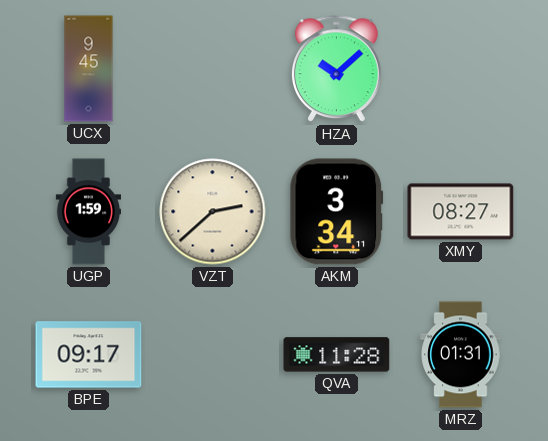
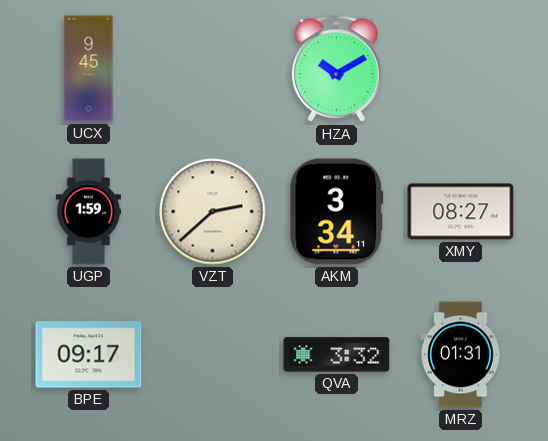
HZA: 10:08 -> 10:10
QVA: 11:28 -> 3:32
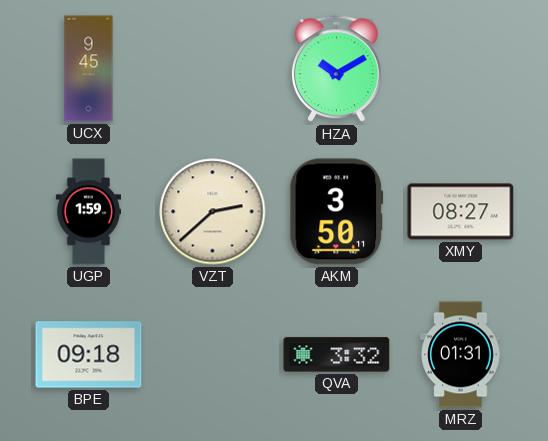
AKM: 3:34 -> 3:50
BPE: 09:17 -> 09:18
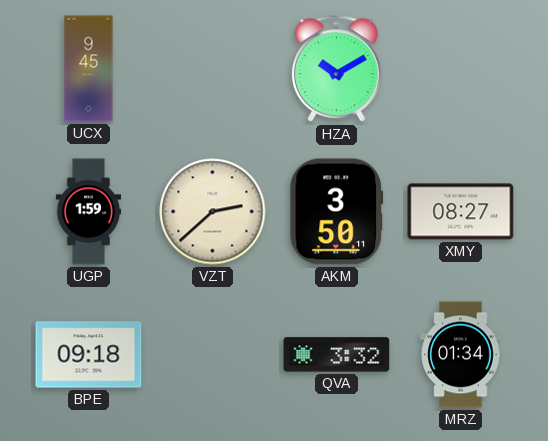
MRZ: 01:31 -> 01:34
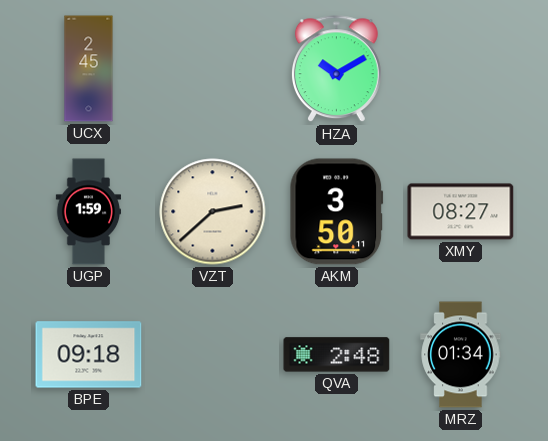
UCX: 9:45 -> 2:45
QVA: 3:32 -> 2:48
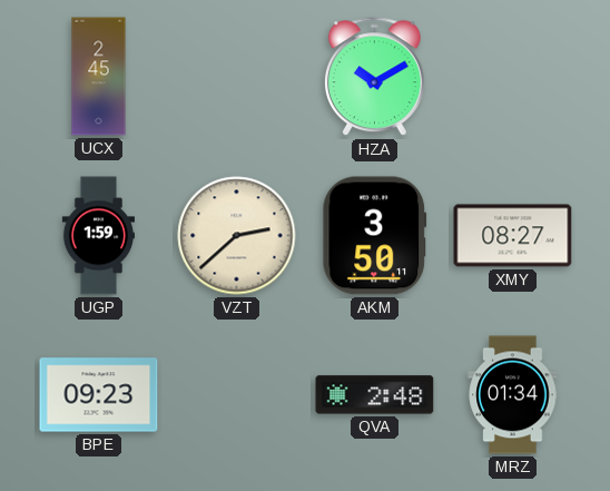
BPE: 09:18 -> 09:23
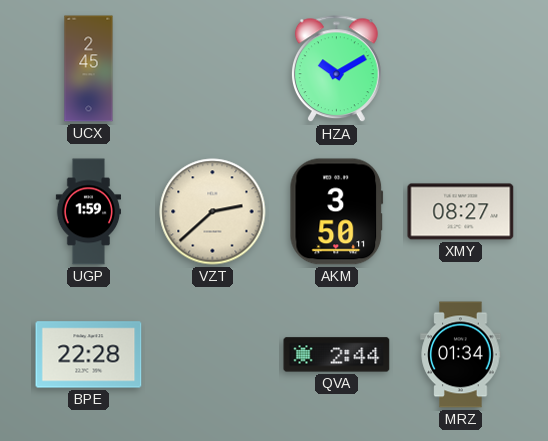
BPE: 09:23 -> 22:28
QVA: 2:48 -> 2:44
